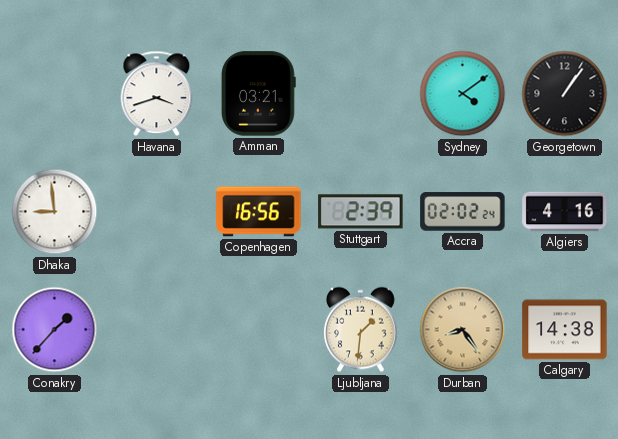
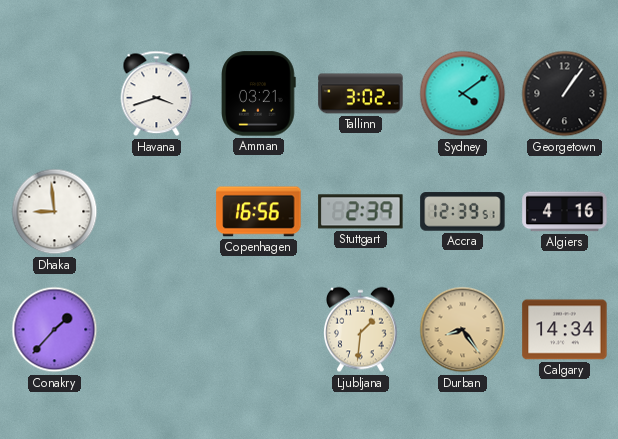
Tallinn: none -> 3:02
Accra: 02:02 -> 12:39
Calgary: 14:38 -> 14:34
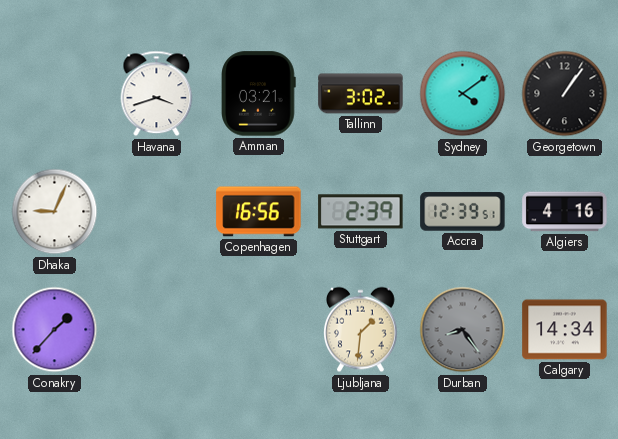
Dhaka: 8:59 -> 9:04
Durban dial: champagne -> grey
